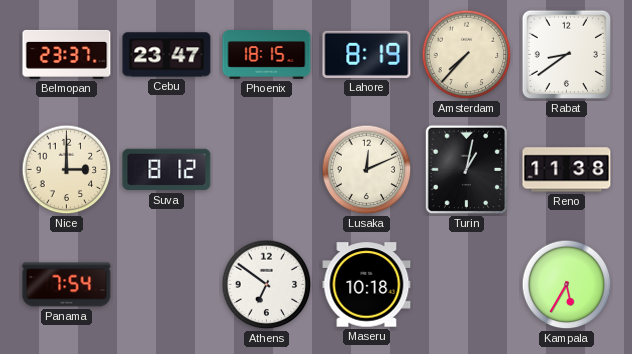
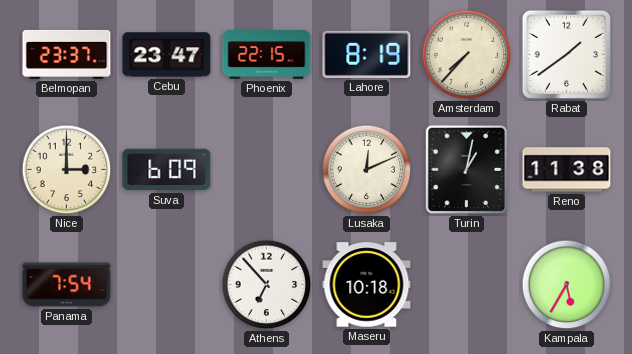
Phoenix: 18:15 -> 22:15
Rabat: 8:39 -> 1:39
Suva: 8:12 -> 6:09
Athens: 6:51 -> 6:53
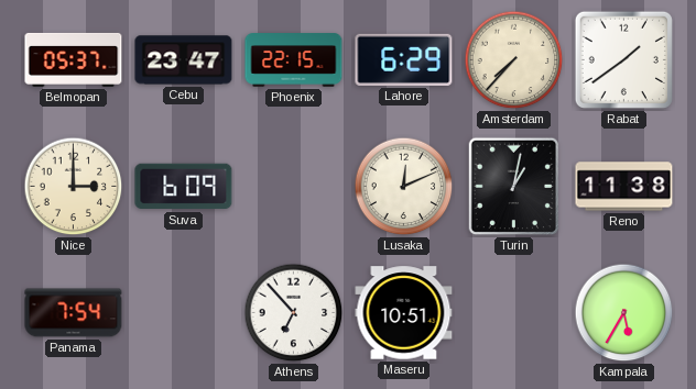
Belmopan: 23:37 -> 05:37
Lahore: 8:19 -> 6:29
Maseru: 10:18 -> 10:51
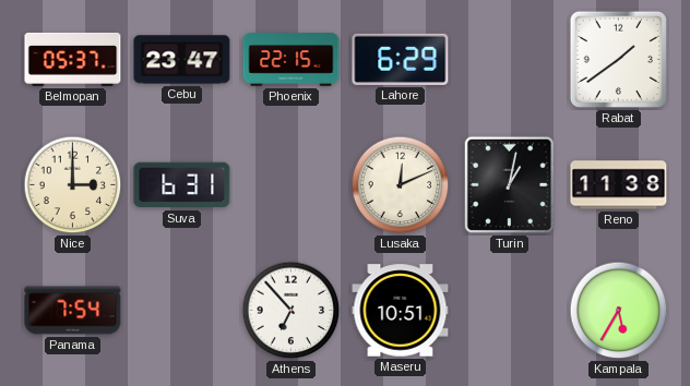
Amsterdam: 7:37 -> none
Suva: 6:09 -> 6:31
